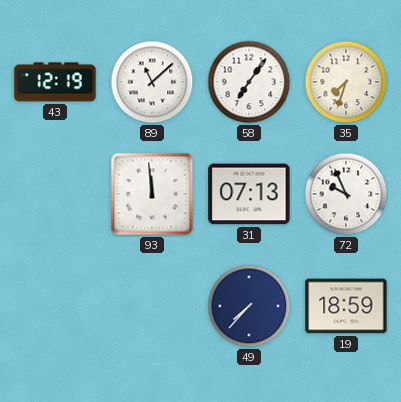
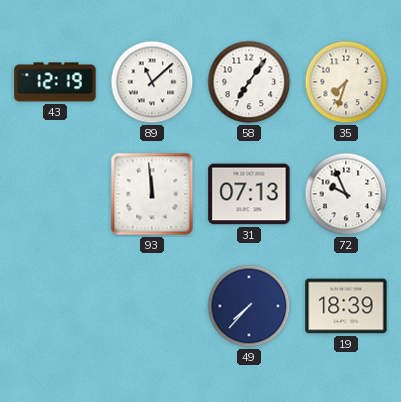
19: 18:59 -> 18:39
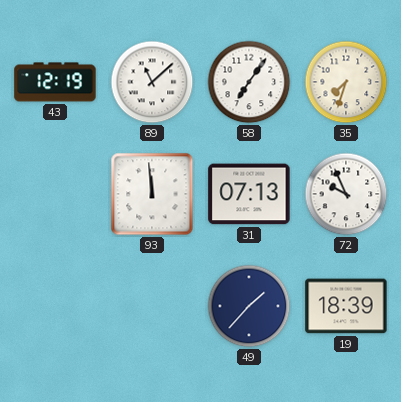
49: 7:37 -> 1:37
